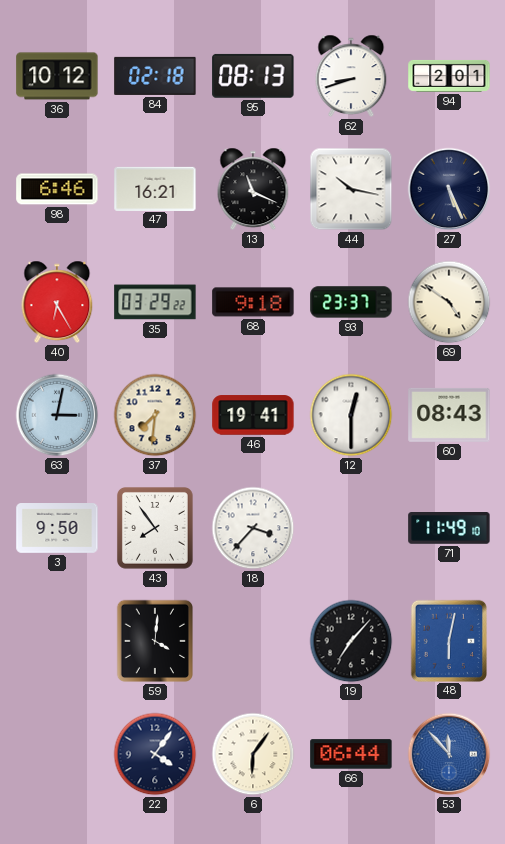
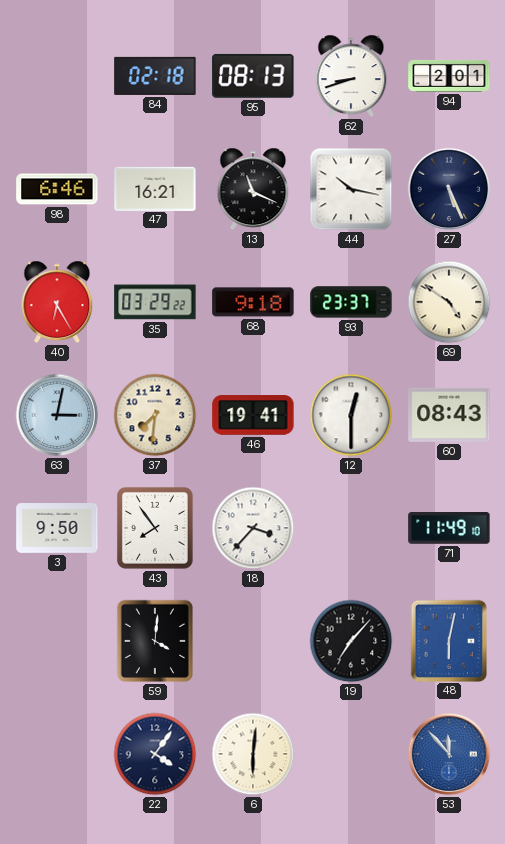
36: 10:12 -> none
6: 6:06 -> 6:01
66: 06:44 -> none
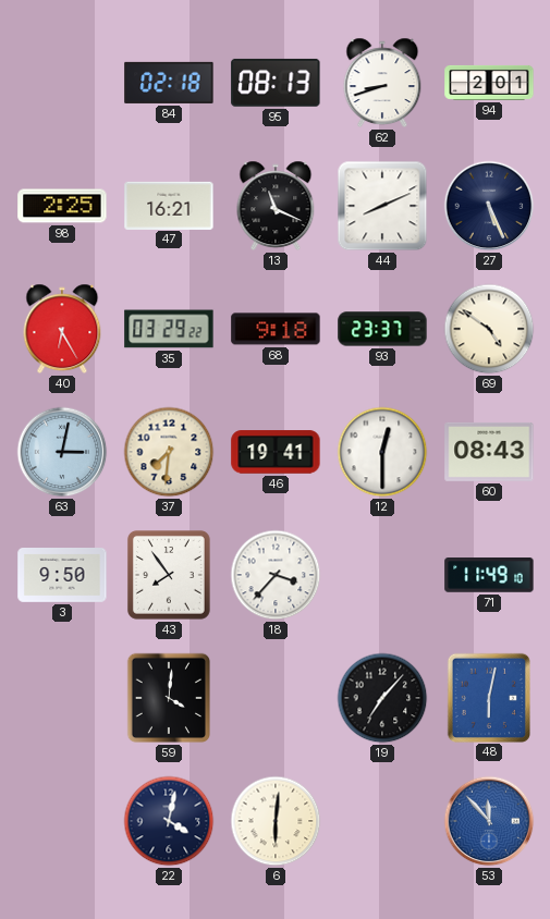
98: 6:46 -> 2:25
44: 10:17 -> 8:11
22: 4:06 -> 4:02
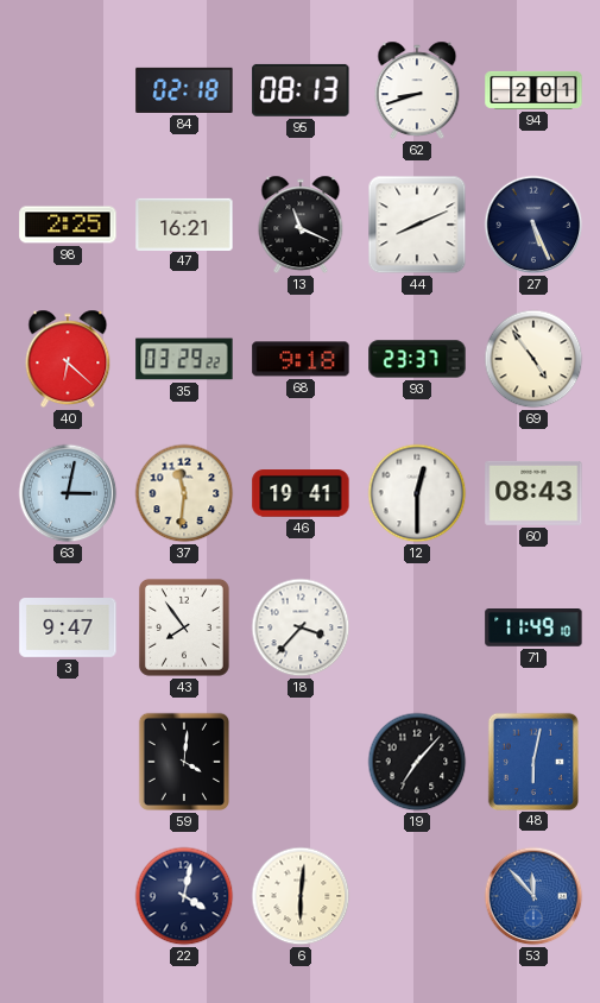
40: 6:25 -> 6:22
69: 4:51 -> 4:54
37: 7:31 -> 11:31
3: 9:50 -> 9:47
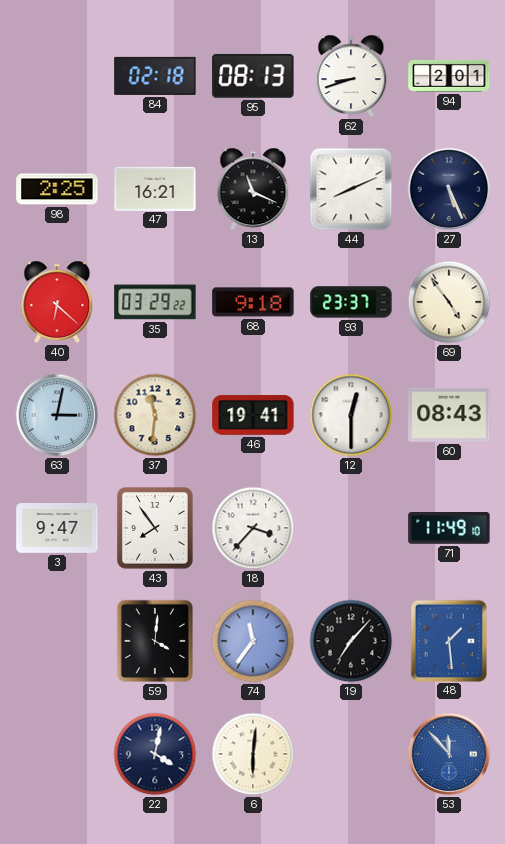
74: none -> 11:36
48: 6:02 -> 1:29
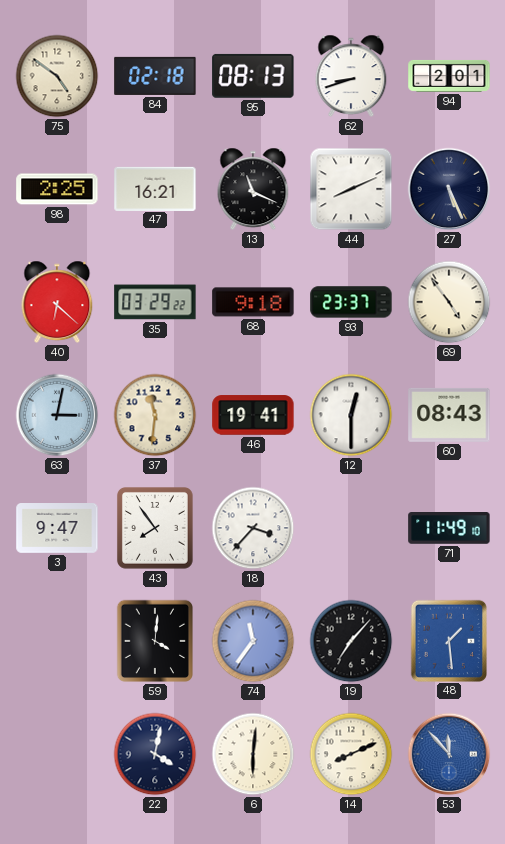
75: none -> 4:51
14: none -> 8:11
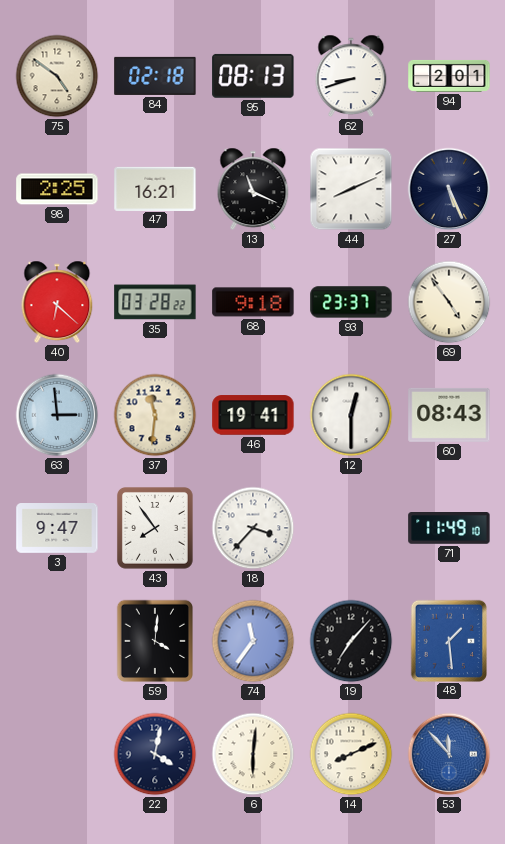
35: 03:29 -> 03:28
63: 3:02 -> 2:59
